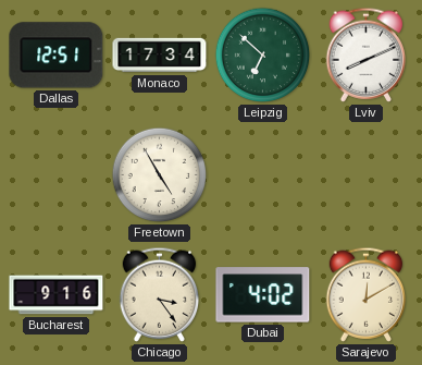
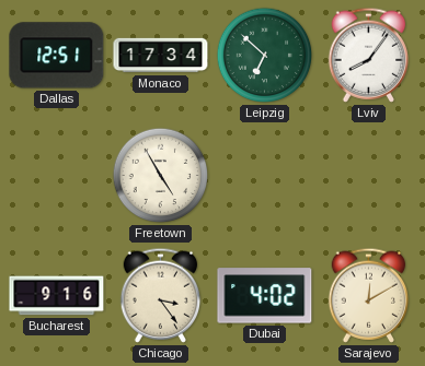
Lviv: 8:11 -> 8:06
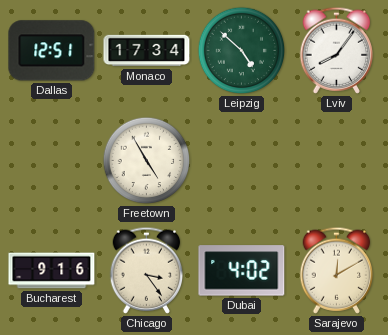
Leipzig: 6:52 -> 4:52
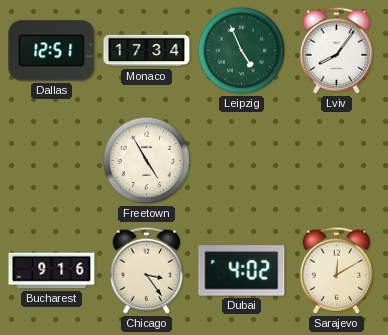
Leipzig: 4:52 -> 4:56
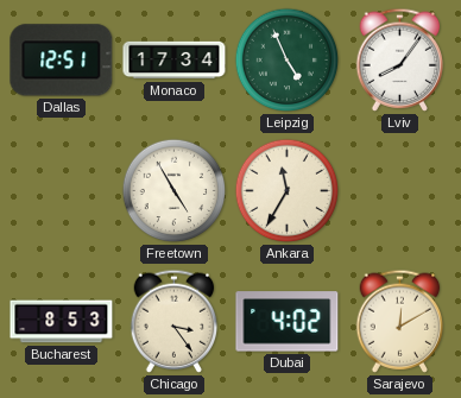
Ankara: none -> 11:35
Bucharest: 9:16 -> 8:53
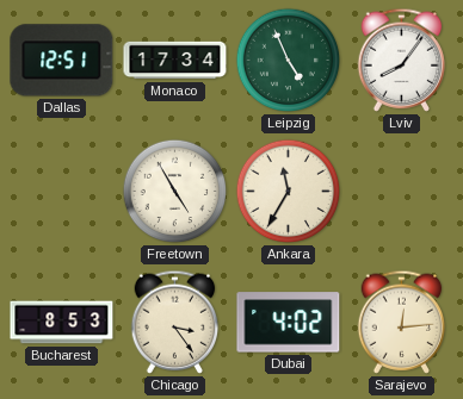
Sarajevo: 12:10 -> 12:14
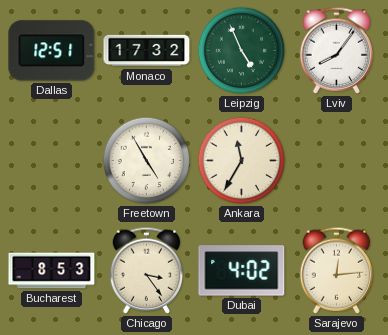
Monaco: 17:34 -> 17:32
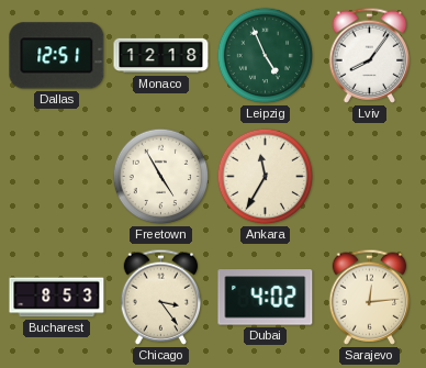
Monaco: 17:32 -> 12:18
